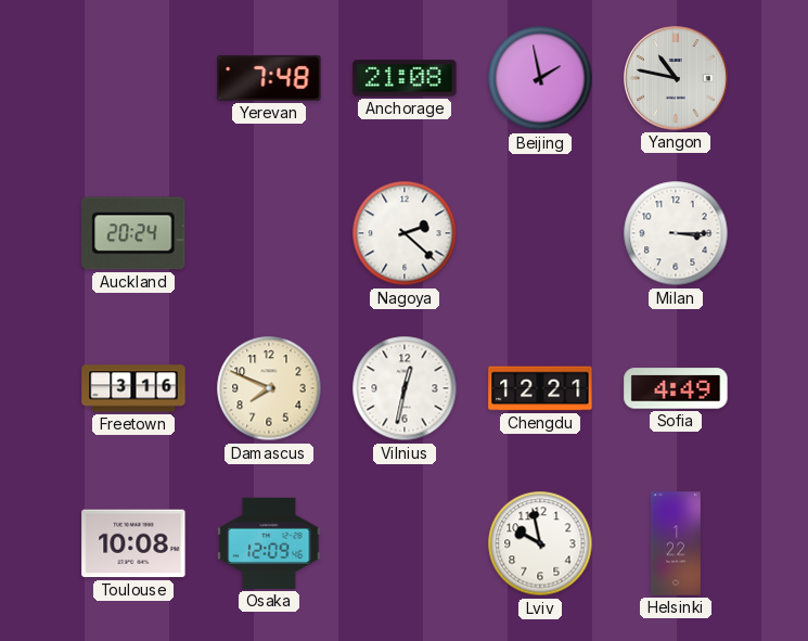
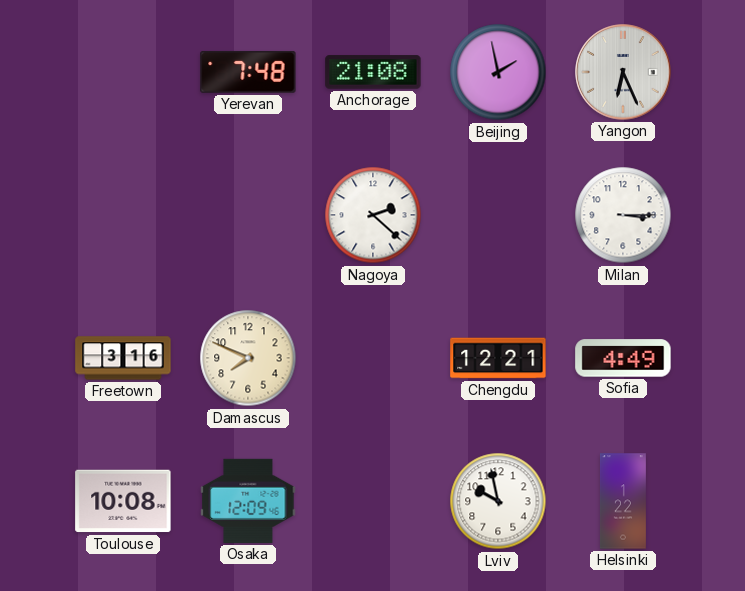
Yangon: 10:47 -> 6:26
Auckland: 20:24 -> none
Vilnius: 12:32 -> none
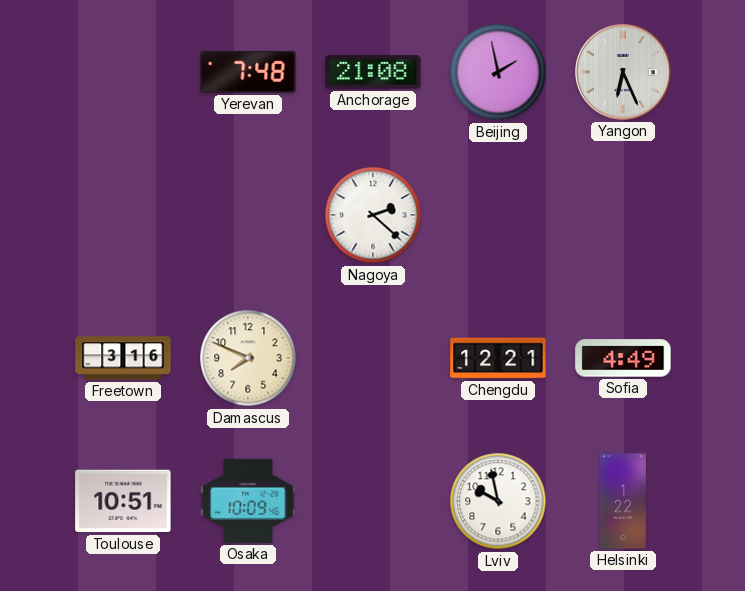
Milan: 3:15 -> none
Toulouse: 10:08 -> 10:51
Osaka: 12:09 -> 10:09
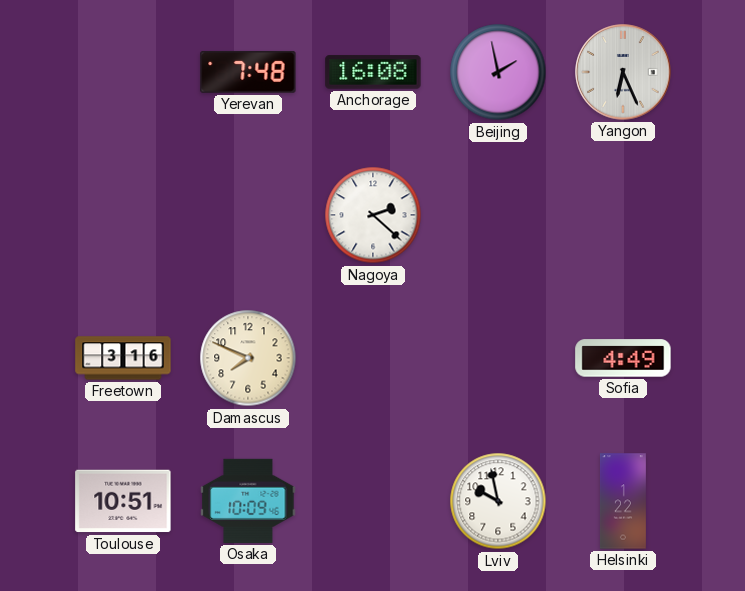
Anchorage: 21:08 -> 16:08
Chengdu: 12:21 -> none
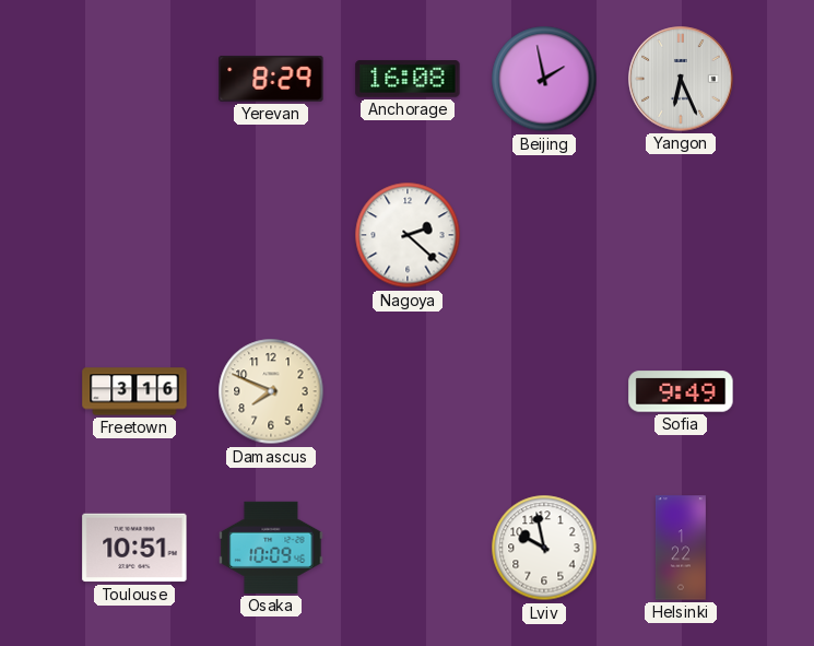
Yerevan: 7:48 -> 8:29
Sofia: 4:49 -> 9:49
